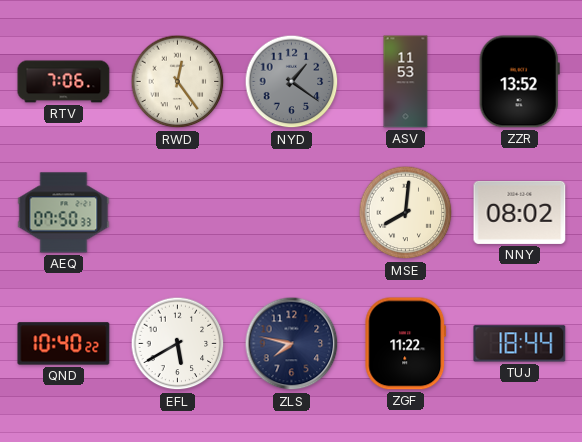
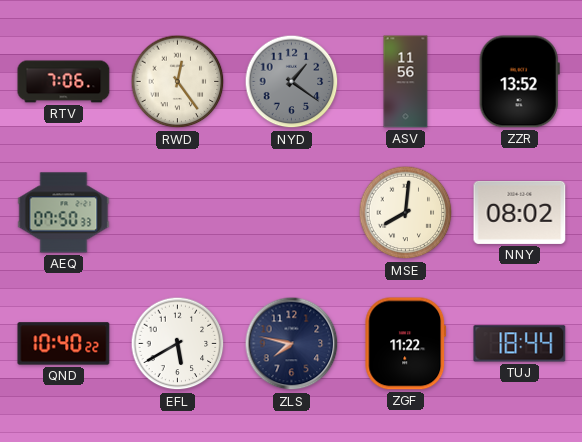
ASV: 11:53 -> 11:56
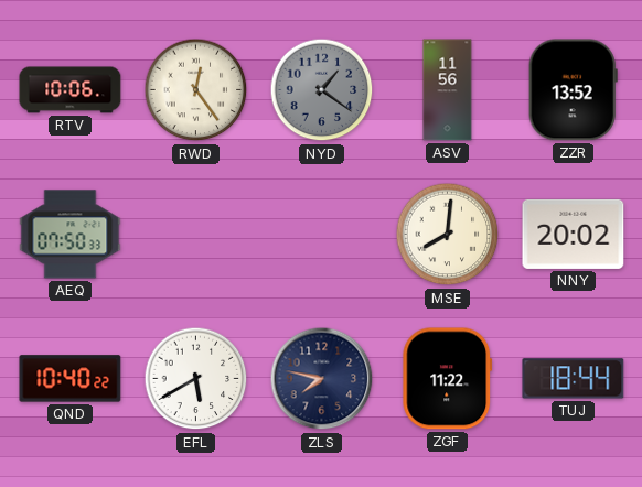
RTV: 7:06 -> 10:06
NNY: 08:02 -> 20:02
